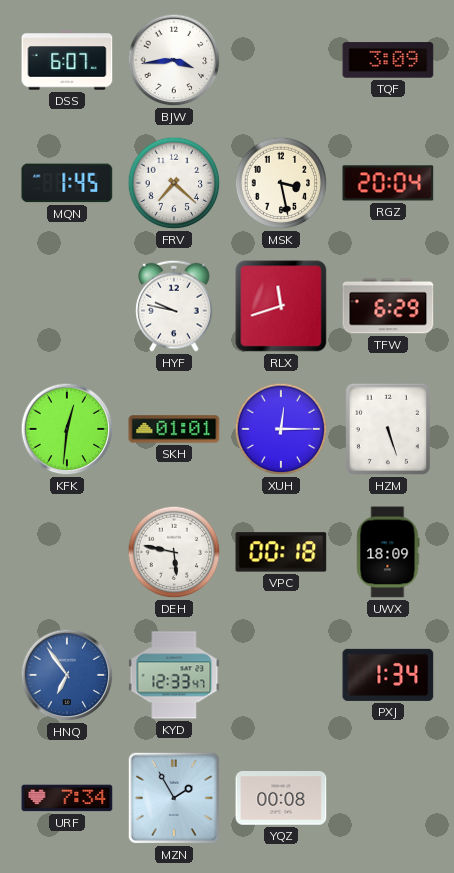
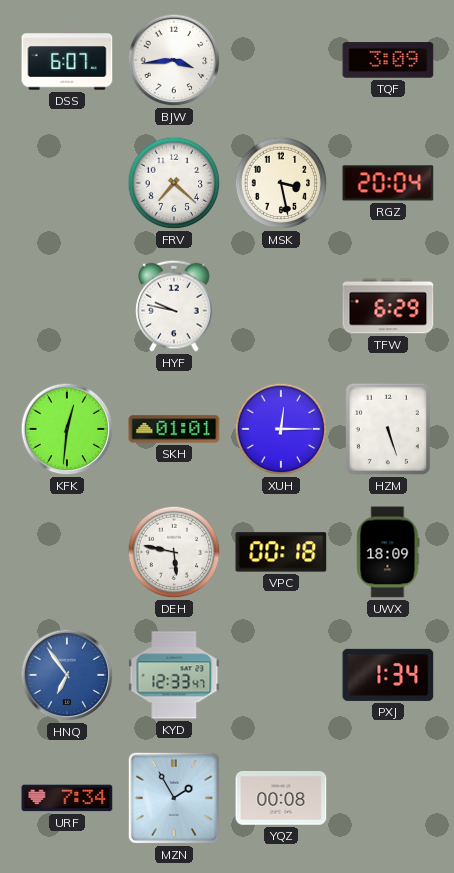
MQN: 1:45 -> none
RLX: 11:42 -> none
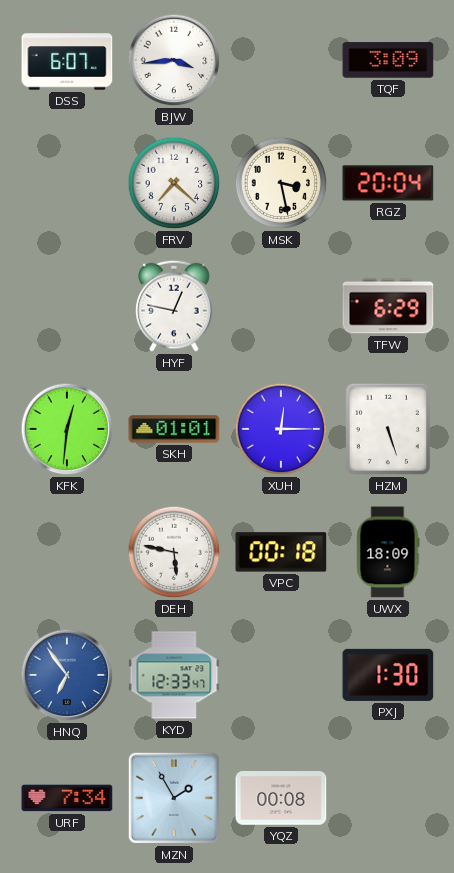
HYF: 9:47 -> 12:47
PXJ: 1:34 -> 1:30
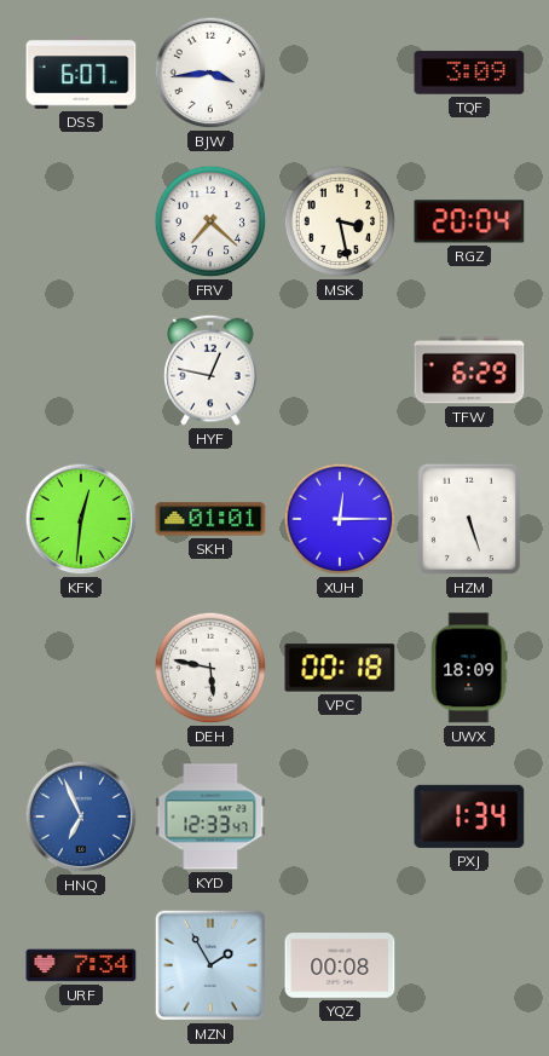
HNQ: 6:54 -> 6:56
PXJ: 1:30 -> 1:34
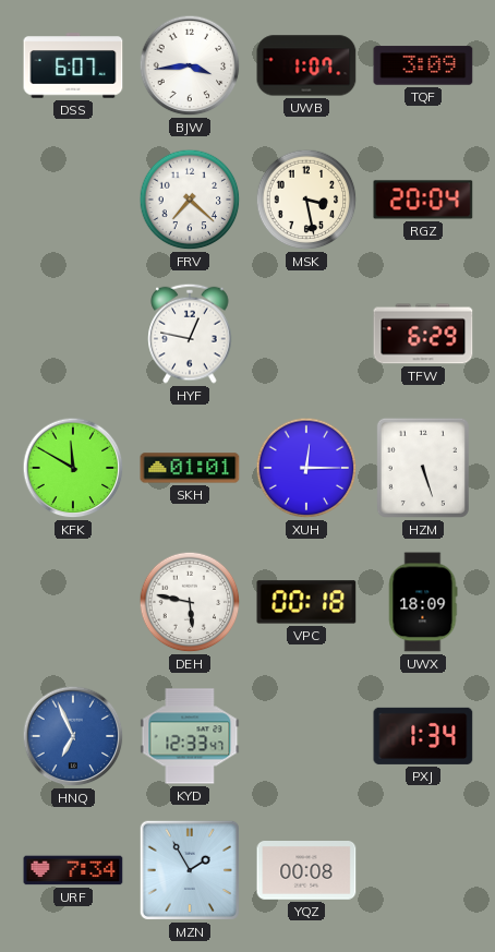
UWB: none -> 1:07
KFK: 12:31 -> 11:50
